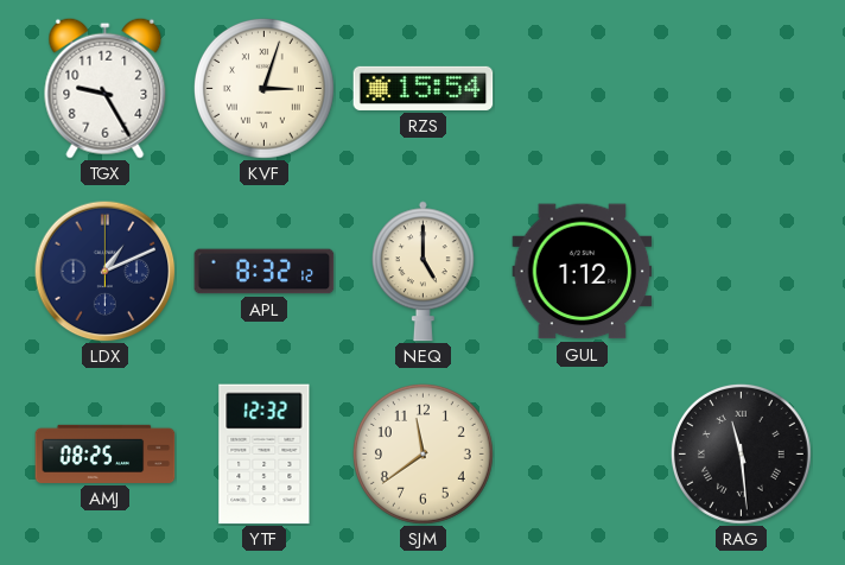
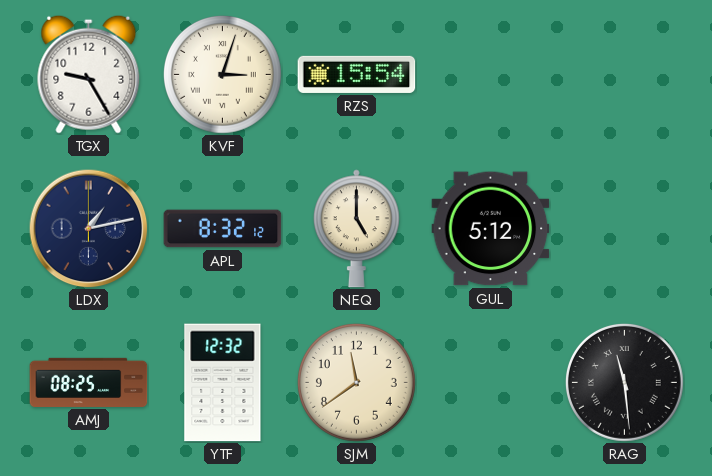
LDX: 1:11 -> 1:13
GUL: 1:12 -> 5:12
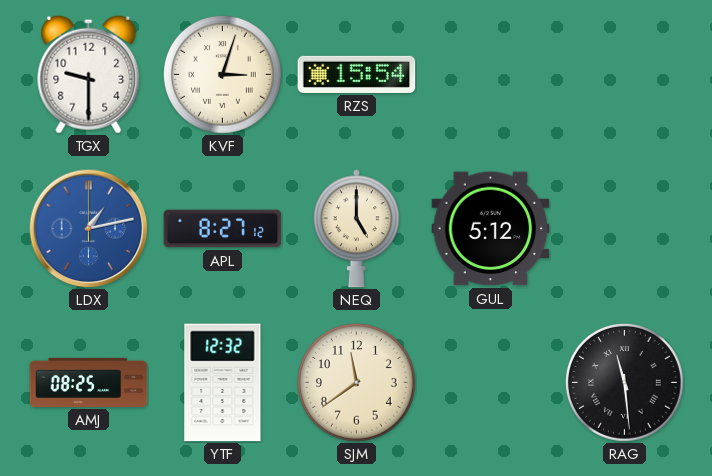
TGX: 9:25 -> 9:30
LDX dial: navy -> blue
APL: 8:32 -> 8:27
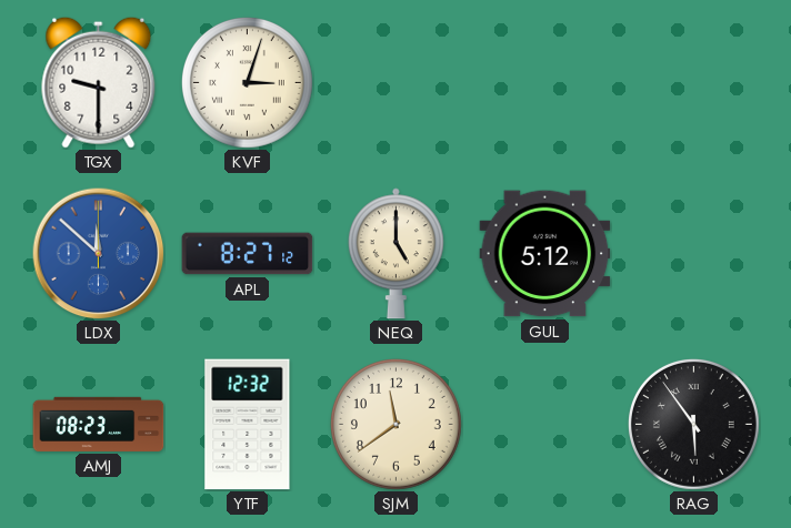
RZS: 15:54 -> none
LDX: 1:13 -> 11:52
AMJ: 08:25 -> 08:23
RAG: 11:29 -> 5:54
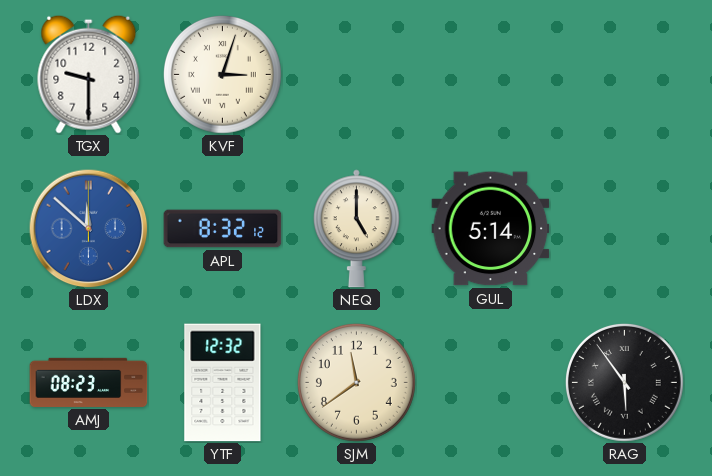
APL: 8:27 -> 8:32
GUL: 5:12 -> 5:14
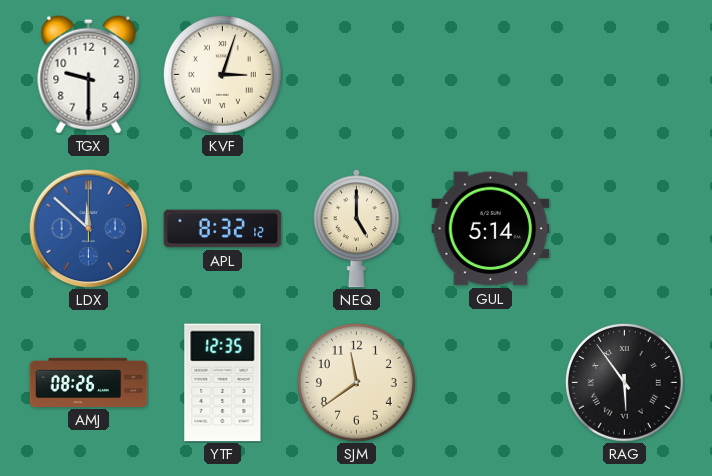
AMJ: 08:23 -> 08:26
YTF: 12:32 -> 12:35
